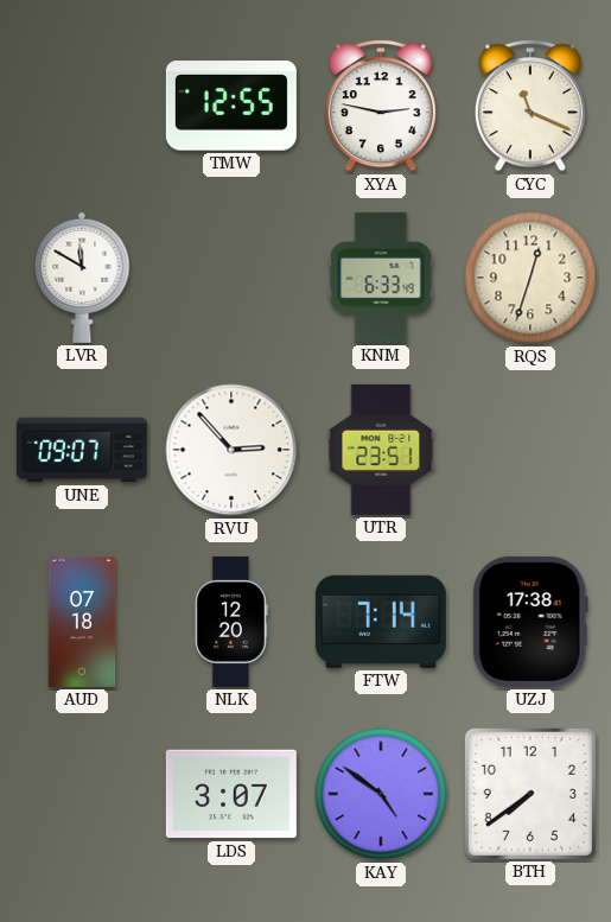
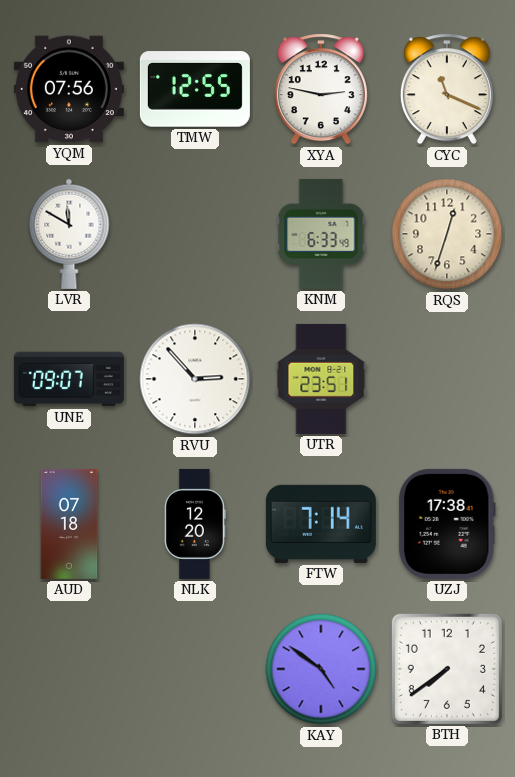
YQM: none -> 07:56
LDS: 3:07 -> none
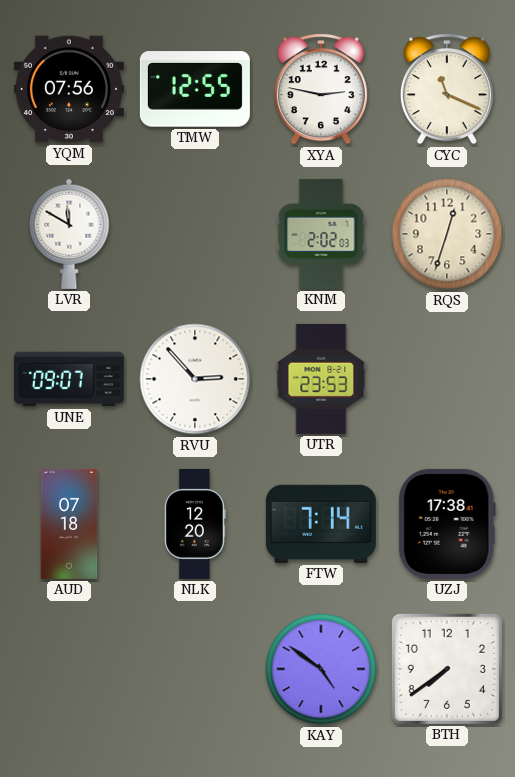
KNM: 6:33 -> 2:02
UTR: 23:51 -> 23:53
